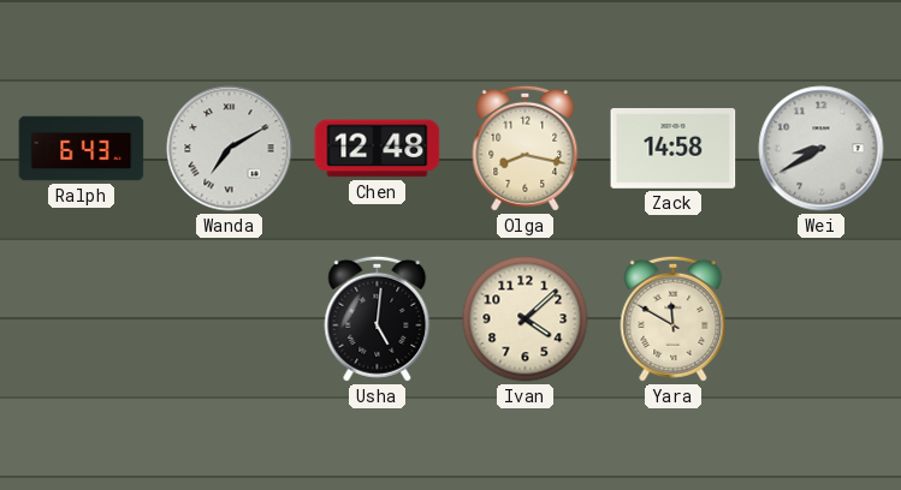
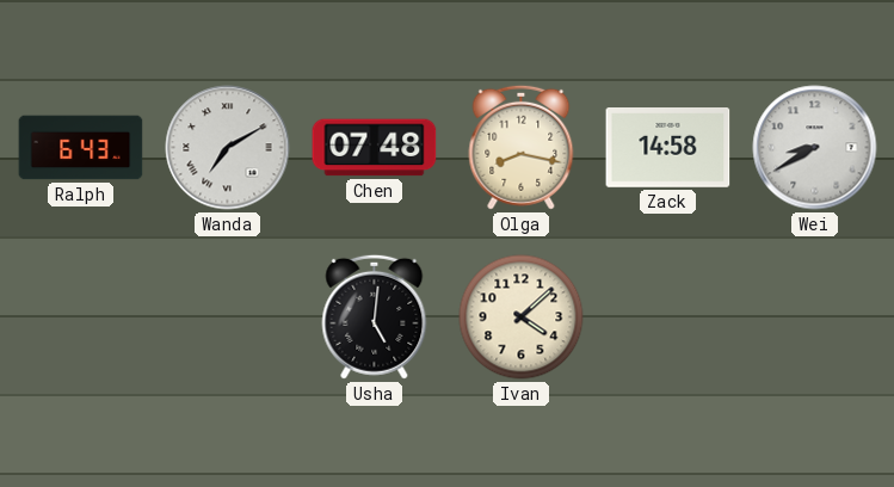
Chen: 12:48 -> 07:48
Yara: 11:50 -> none
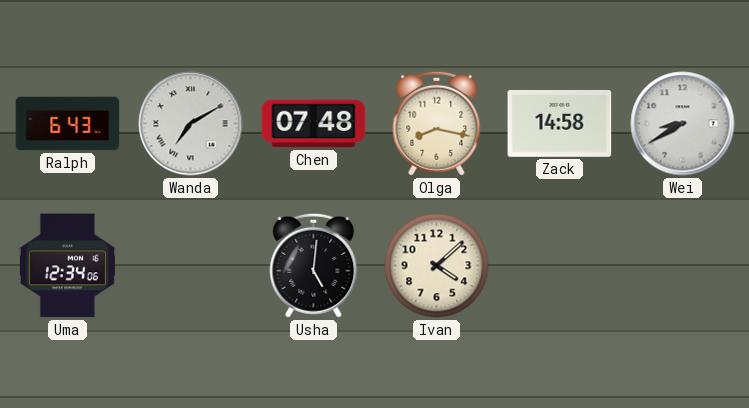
Uma: none -> 12:34
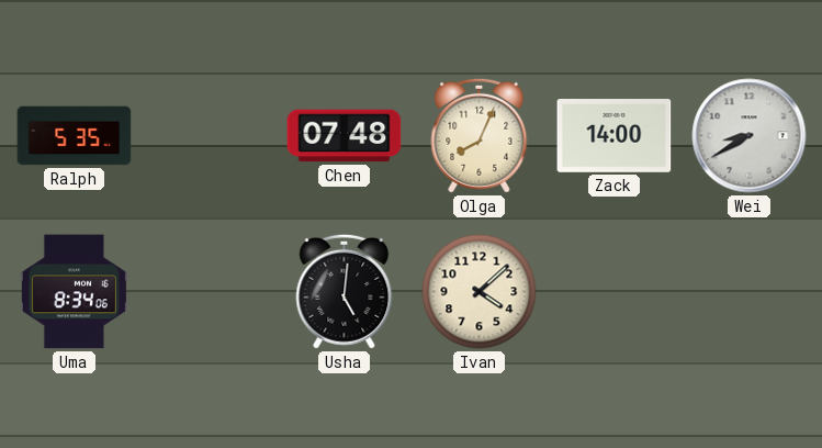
Ralph: 6:43 -> 5:35
Wanda: 7:10 -> none
Olga: 8:17 -> 8:04
Zack: 14:58 -> 14:00
Uma: 12:34 -> 8:34
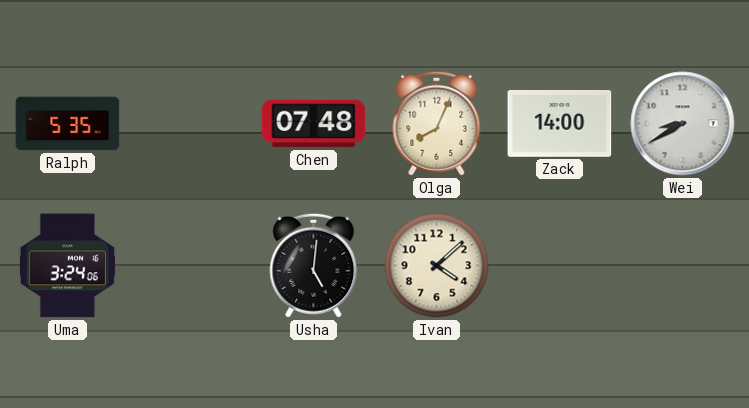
Uma: 8:34 -> 3:24
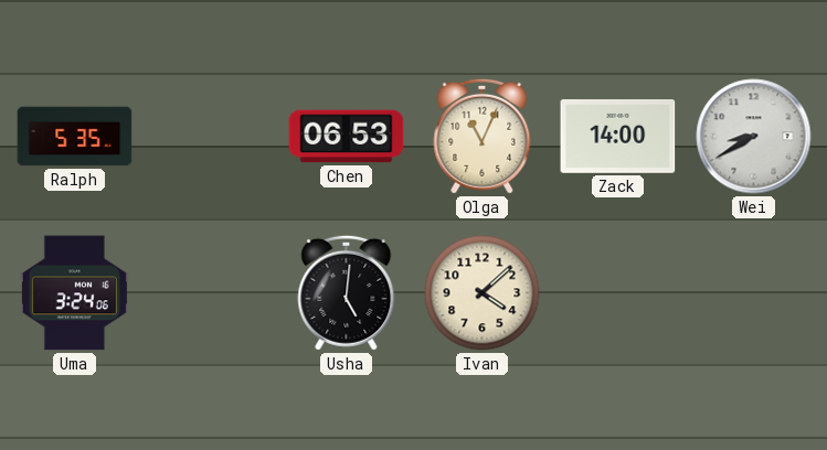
Chen: 07:48 -> 06:53
Olga: 8:04 -> 11:04
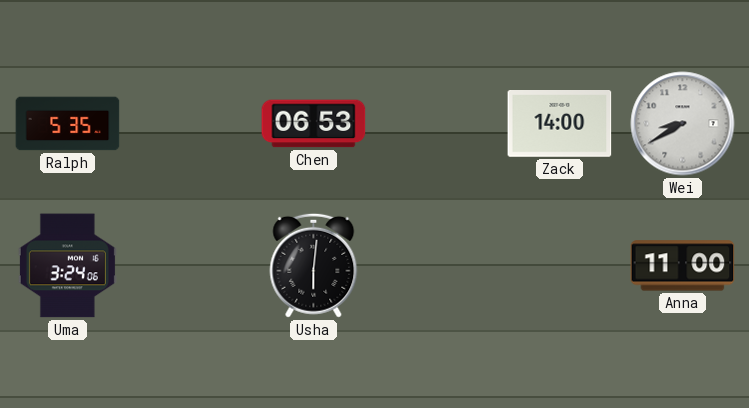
Olga: 11:04 -> none
Usha: 5:01 -> 6:01
Ivan: 4:08 -> none
Anna: none -> 11:00
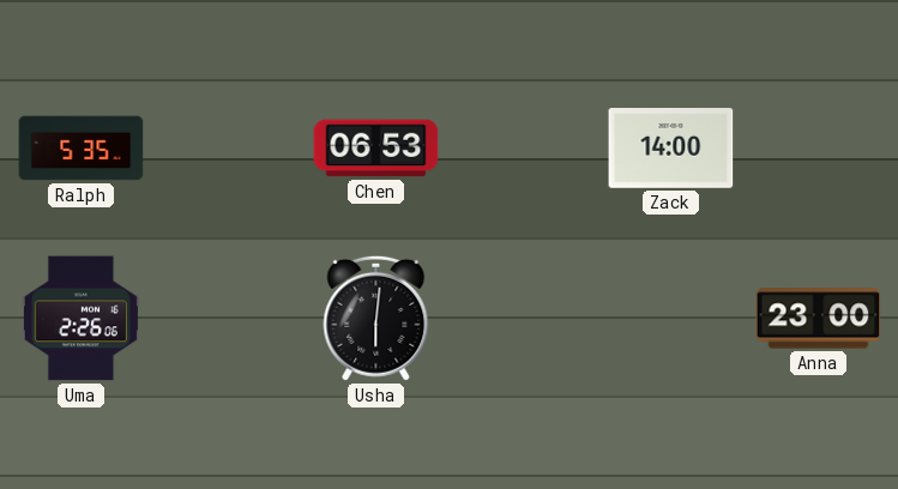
Wei: 8:40 -> none
Uma: 3:24 -> 2:26
Anna: 11:00 -> 23:00
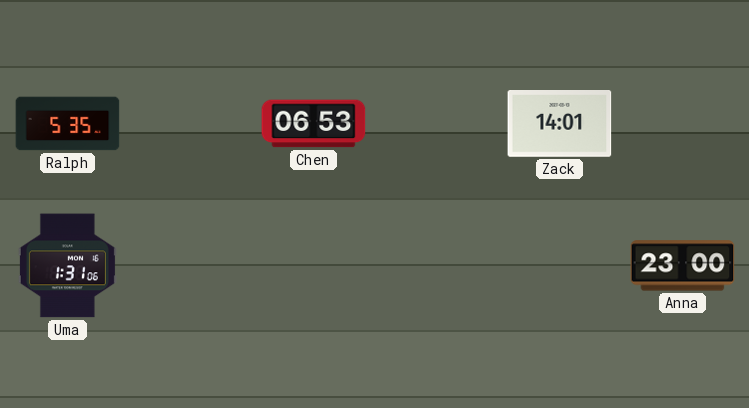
Zack: 14:00 -> 14:01
Uma: 2:26 -> 1:31
Usha: 6:01 -> none
